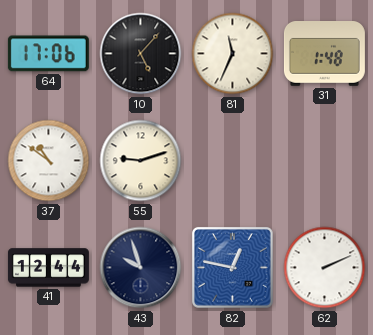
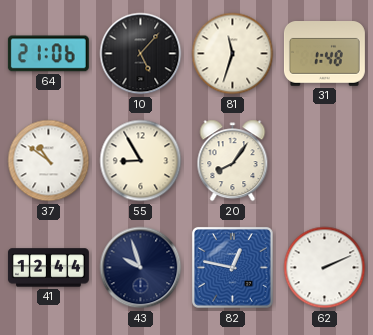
64: 17:06 -> 21:06
81: 11:34 -> 11:33
55: 9:12 -> 8:55
20: none -> 8:06
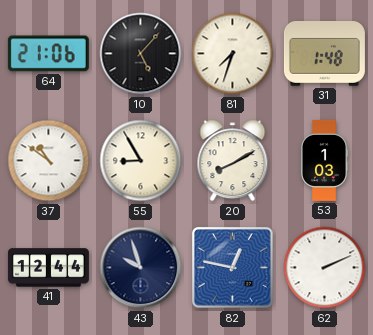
81: 11:33 -> 7:33
20: 8:06 -> 8:10
53: none -> 1:03
